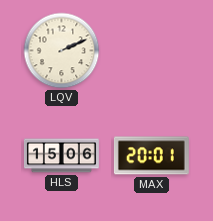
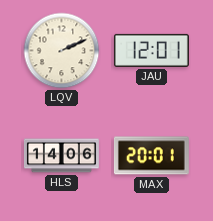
JAU: none -> 12:01
HLS: 15:06 -> 14:06
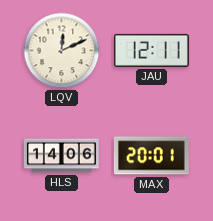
LQV: 2:11 -> 12:11
JAU: 12:01 -> 12:11
